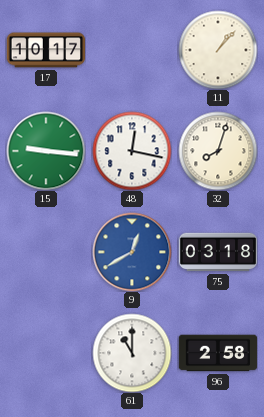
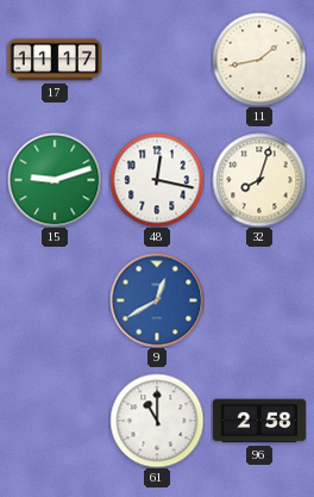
17: 10:17 -> 11:17
11: 1:07 -> 1:43
15: 9:16 -> 9:12
75: 03:18 -> none
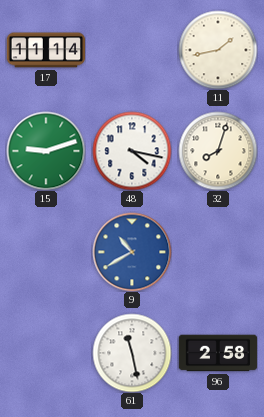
17: 11:17 -> 11:14
48: 12:17 -> 4:17
9: 12:40 -> 10:40
61: 11:00 -> 11:28
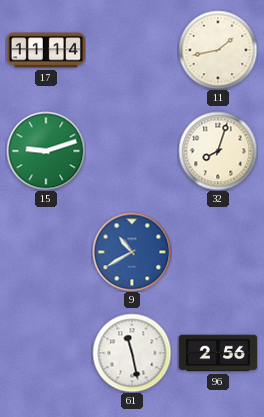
48: 4:17 -> none
96: 2:58 -> 2:56
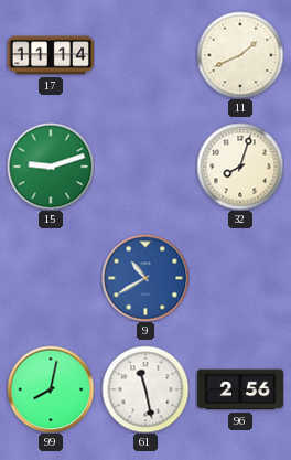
11: 1:43 -> 1:41
99: none -> 8:02
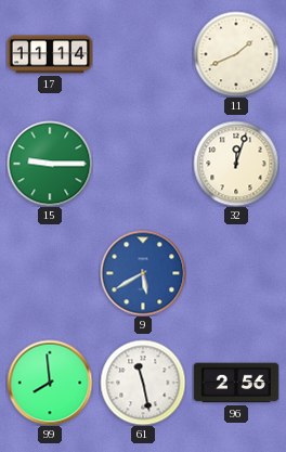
15: 9:12 -> 9:15
32: 8:03 -> 12:03
9: 10:40 -> 5:40
99: 8:02 -> 7:59
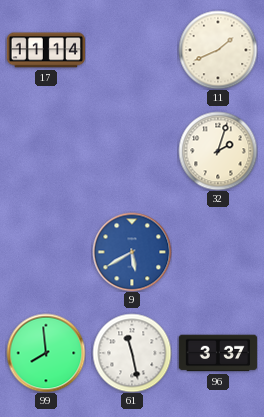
15: 9:15 -> none
32: 12:03 -> 2:03
96: 2:56 -> 3:37
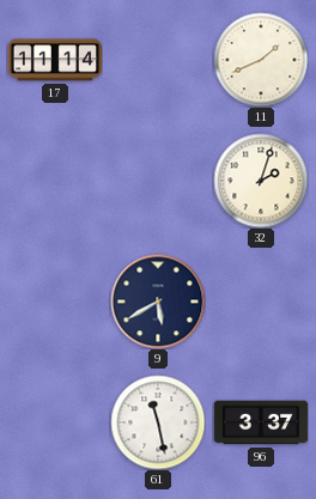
9 dial: blue -> navy
99: 7:59 -> none
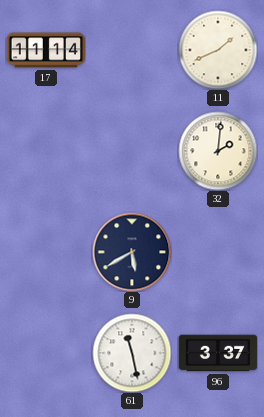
32: 2:03 -> 2:01
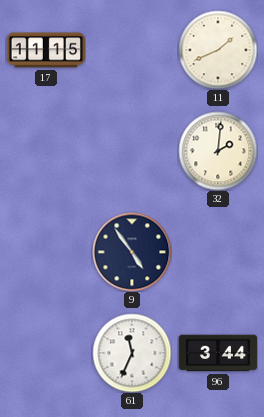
17: 11:14 -> 11:15
9: 5:40 -> 4:54
61: 11:28 -> 11:34
96: 3:37 -> 3:44
